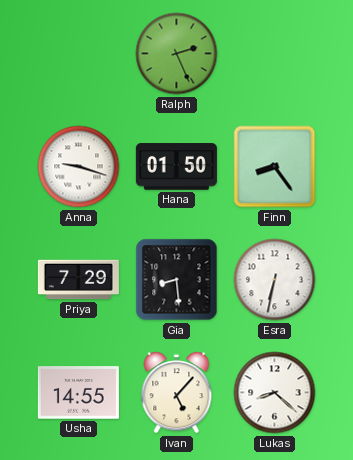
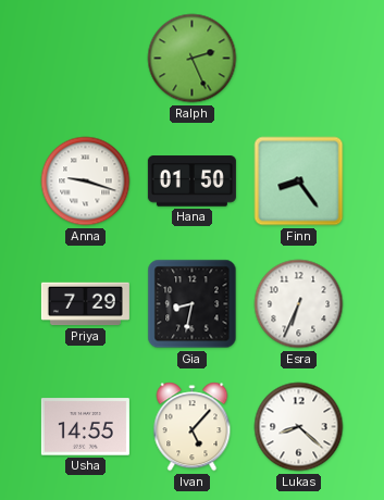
Gia: 8:29 -> 8:32
Esra: 6:32 -> 6:34
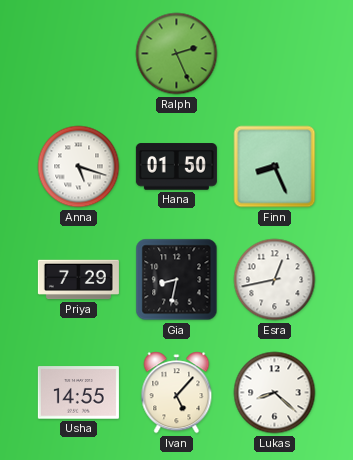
Anna: 9:18 -> 5:18
Finn: 8:24 -> 8:26
Esra: 6:34 -> 12:43
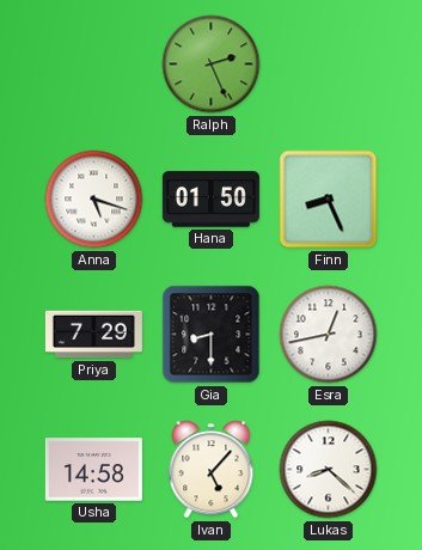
Gia: 8:32 -> 8:30
Usha: 14:55 -> 14:58
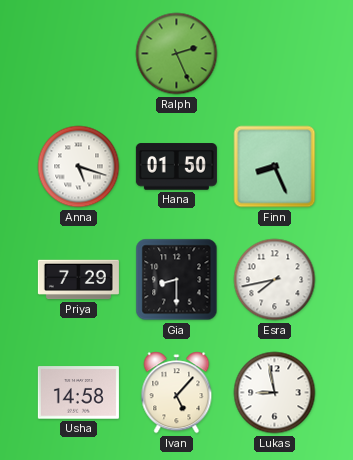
Esra: 12:43 -> 7:43
Lukas: 8:22 -> 8:58
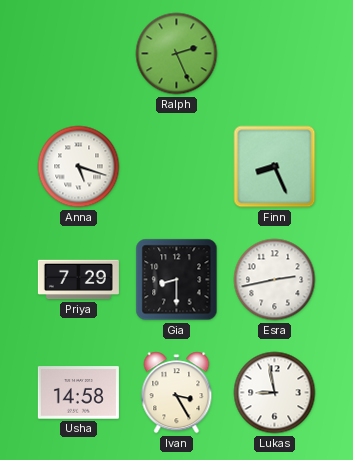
Hana: 01:50 -> none
Esra: 7:43 -> 2:43
Ivan: 5:07 -> 3:25
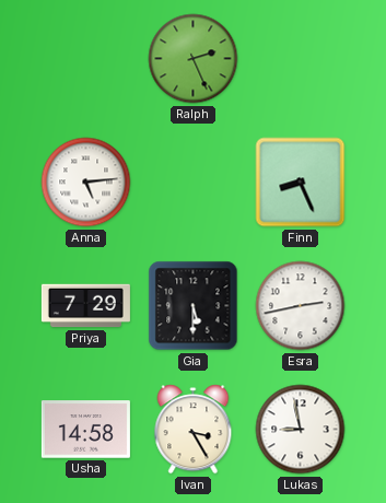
Anna: 5:18 -> 5:14
Gia: 8:30 -> 5:30
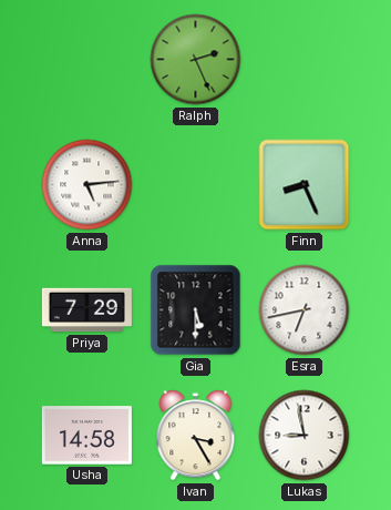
Esra: 2:43 -> 6:43
